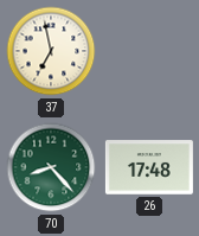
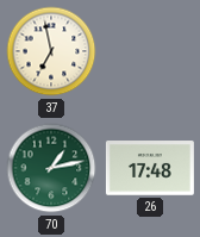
70: 8:23 -> 1:13
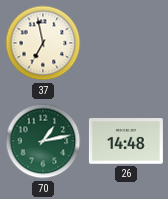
26: 17:48 -> 14:48
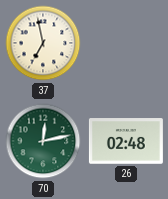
70: 1:13 -> 12:13
26: 14:48 -> 02:48
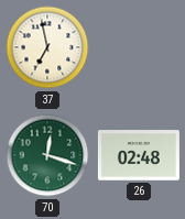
70: 12:13 -> 12:18
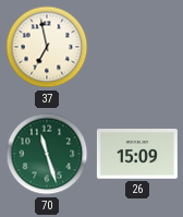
70: 12:18 -> 11:27
26: 02:48 -> 15:09
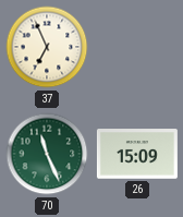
37: 6:58 -> 6:56
70: 11:27 -> 11:26
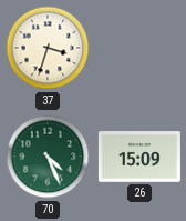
37: 6:56 -> 3:33
70: 11:26 -> 4:26
